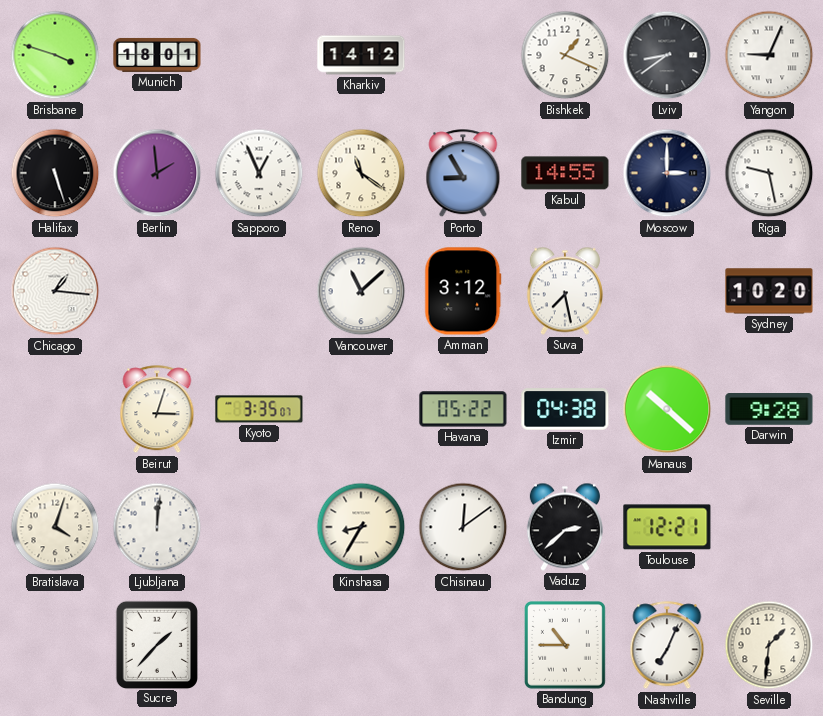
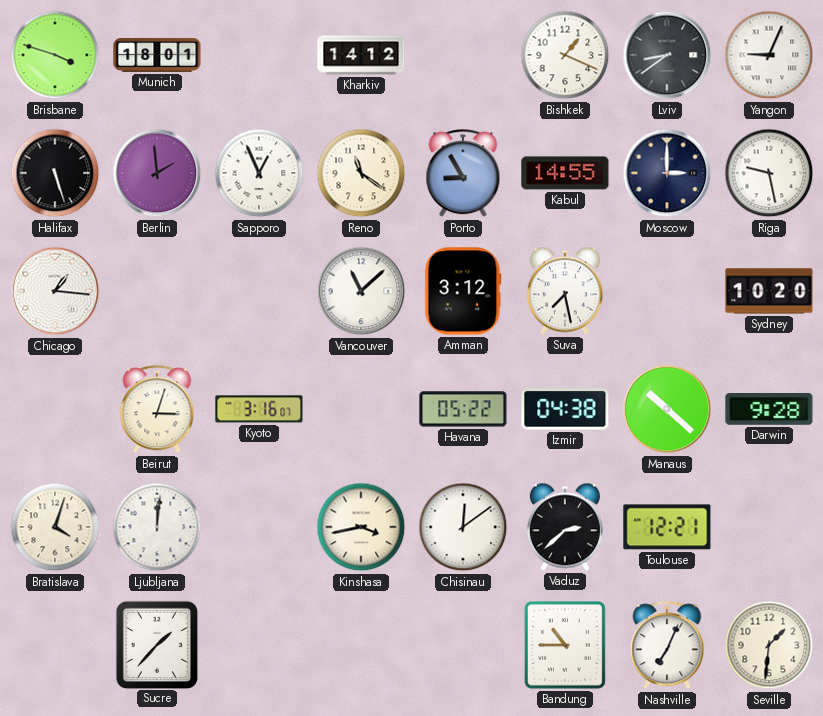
Kyoto: 3:35 -> 3:16
Kinshasa: 8:35 -> 3:43
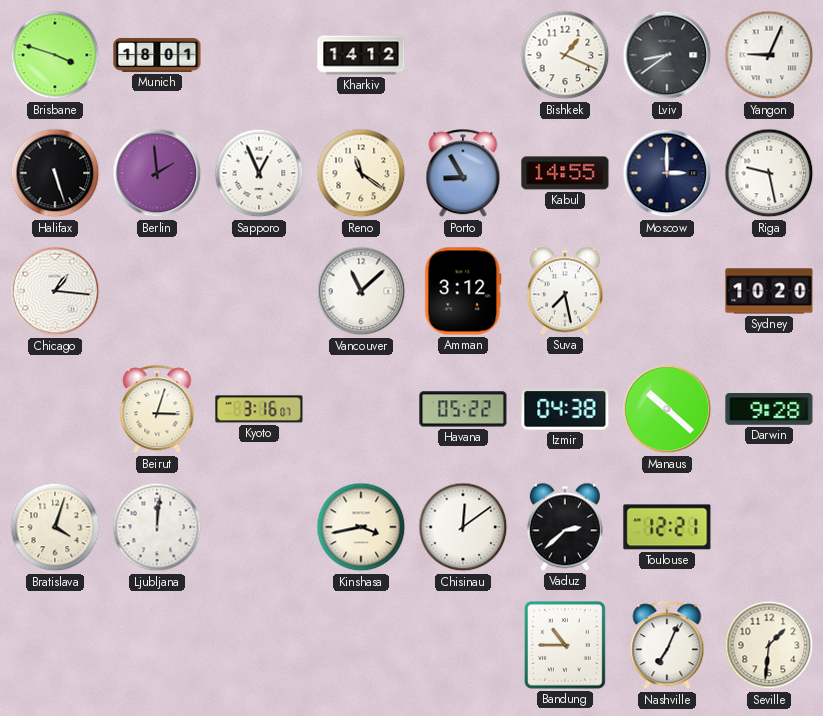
Sucre: 1:37 -> none
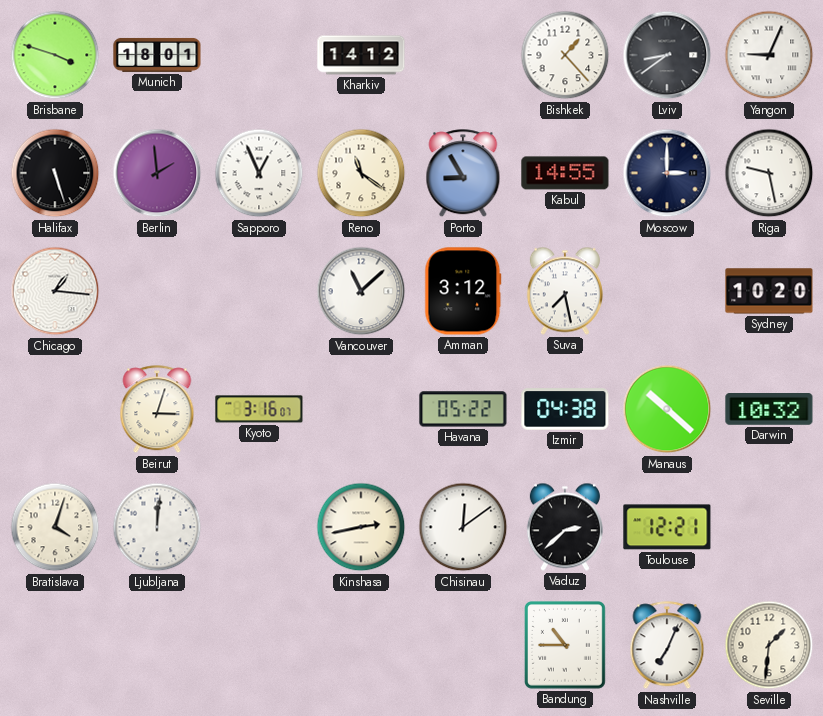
Bishkek: 1:19 -> 1:23
Darwin: 9:28 -> 10:32
Kinshasa: 3:43 -> 2:43
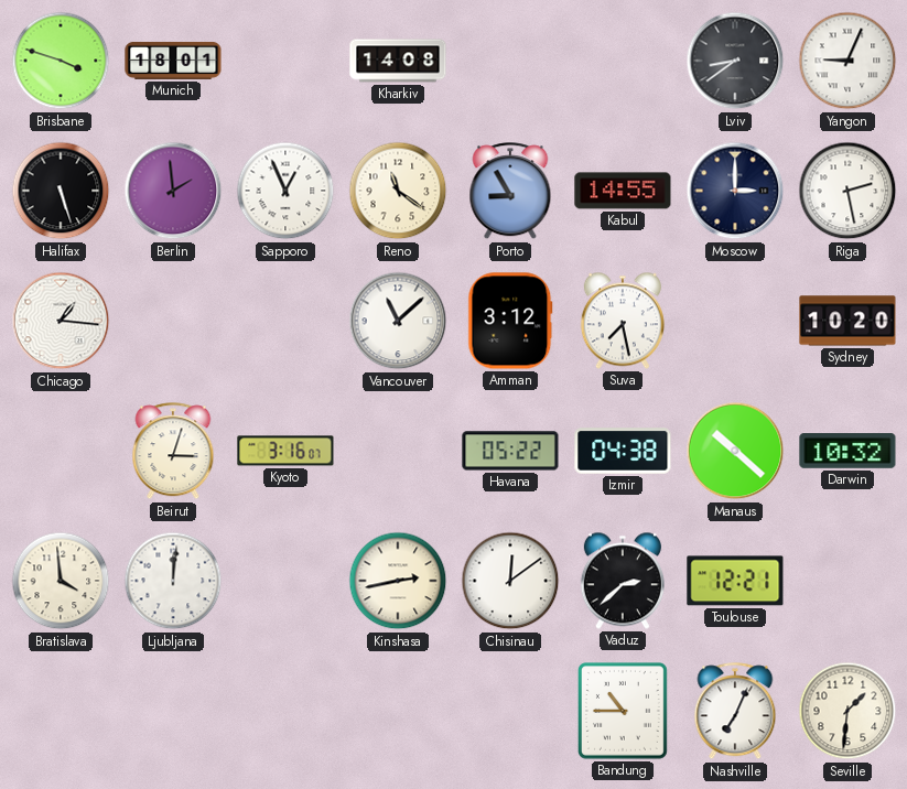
Kharkiv: 14:12 -> 14:08
Bishkek: 1:23 -> none
Riga: 9:28 -> 2:28
Bratislava: 4:03 -> 3:59
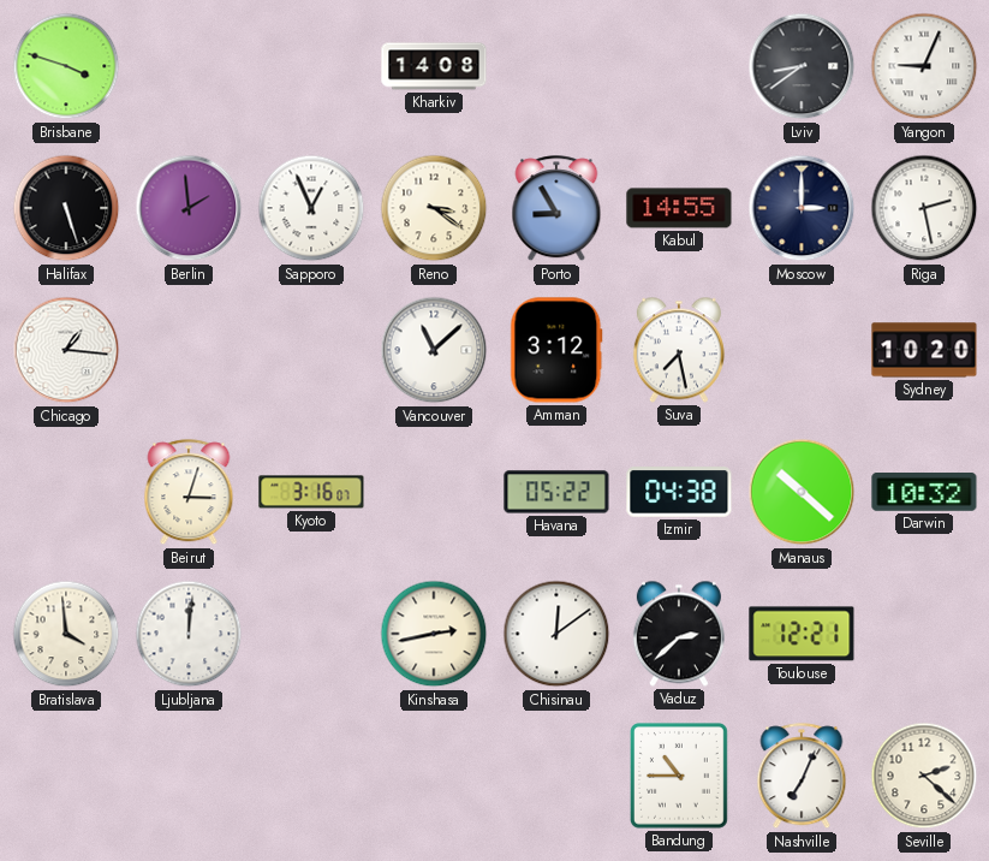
Munich: 18:01 -> none
Reno: 11:21 -> 3:21
Seville: 1:31 -> 2:22
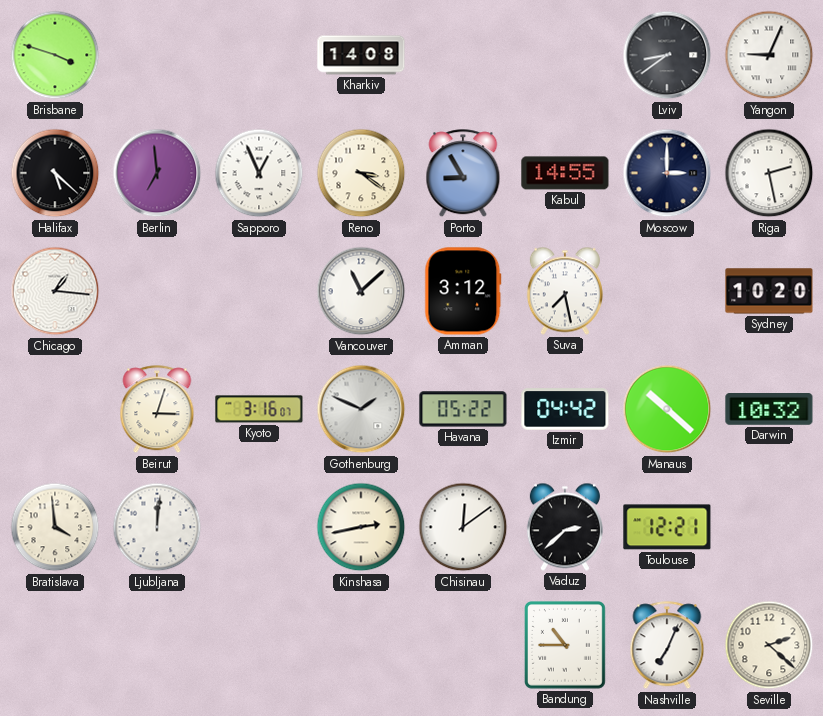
Halifax: 5:27 -> 5:22
Berlin: 1:59 -> 6:59
Gothenburg: none -> 1:49
Izmir: 04:38 -> 04:42
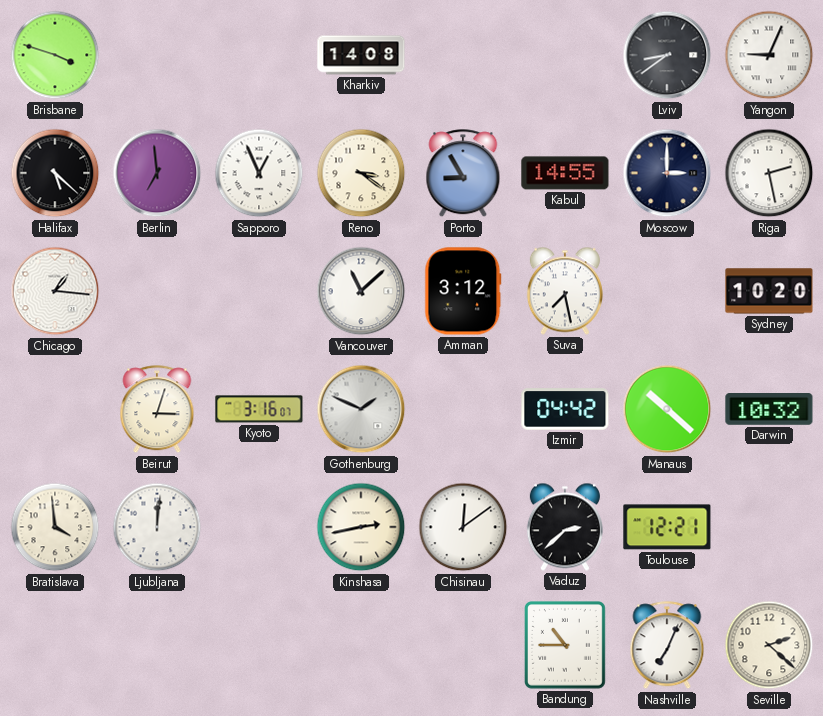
Havana: 05:22 -> none
